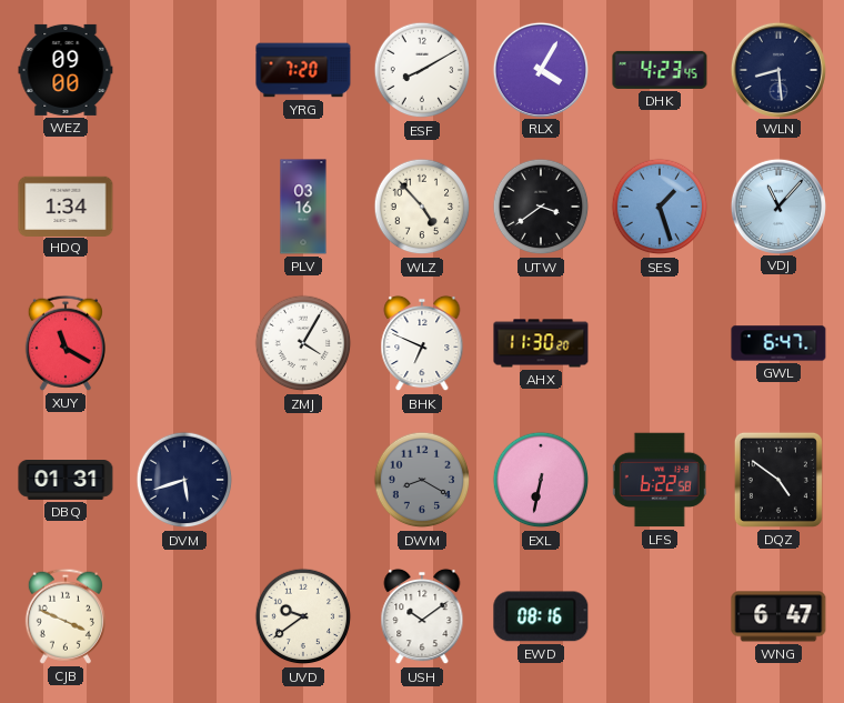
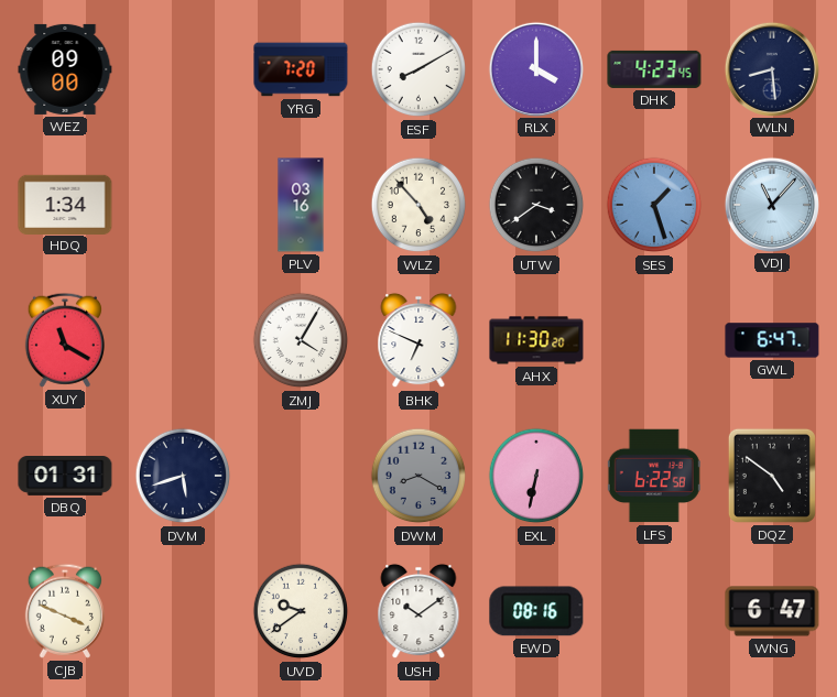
RLX: 4:05 -> 4:00
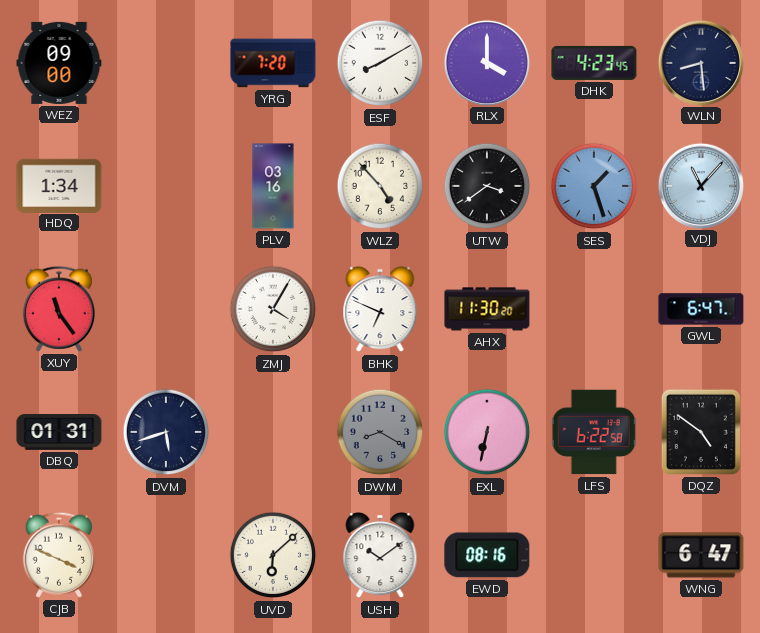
XUY: 11:20 -> 11:24
UVD: 9:39 -> 6:08
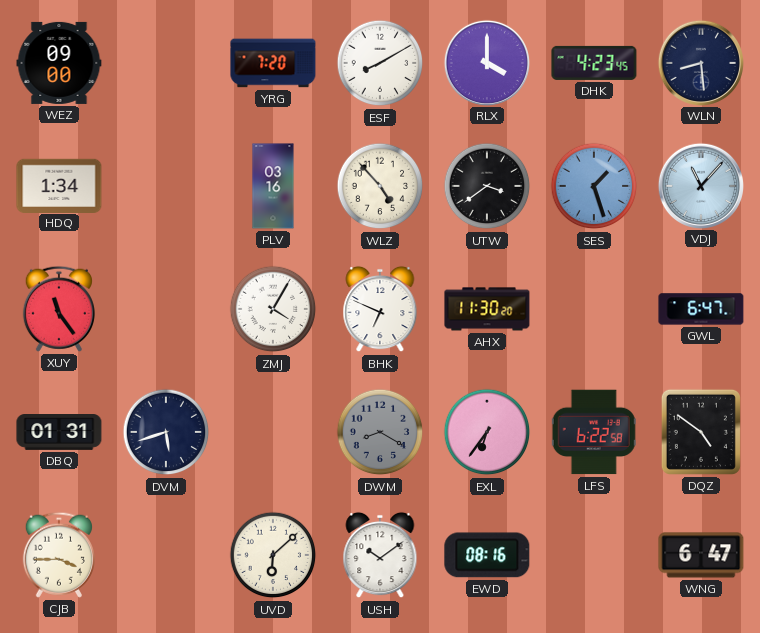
EXL: 6:32 -> 6:36
CJB: 3:49 -> 3:45
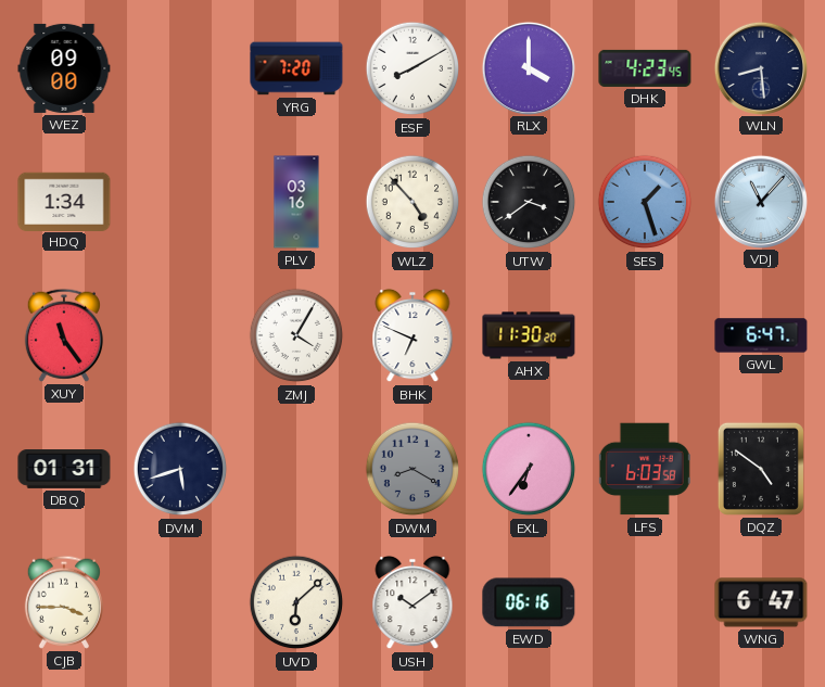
LFS: 6:22 -> 6:03
EWD: 08:16 -> 06:16
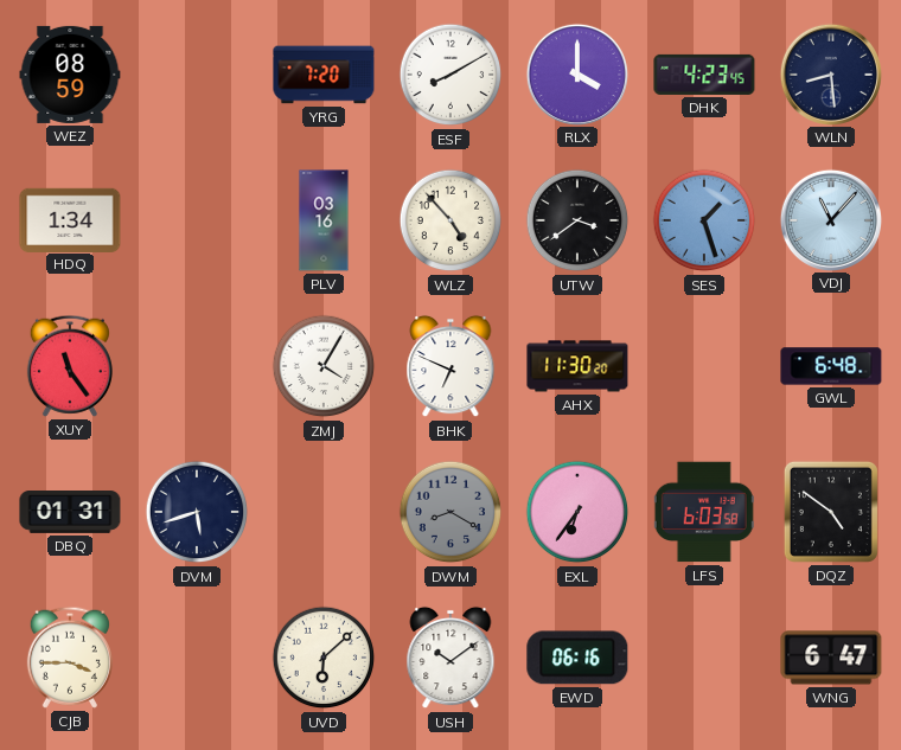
WEZ: 09:00 -> 08:59
GWL: 6:47 -> 6:48
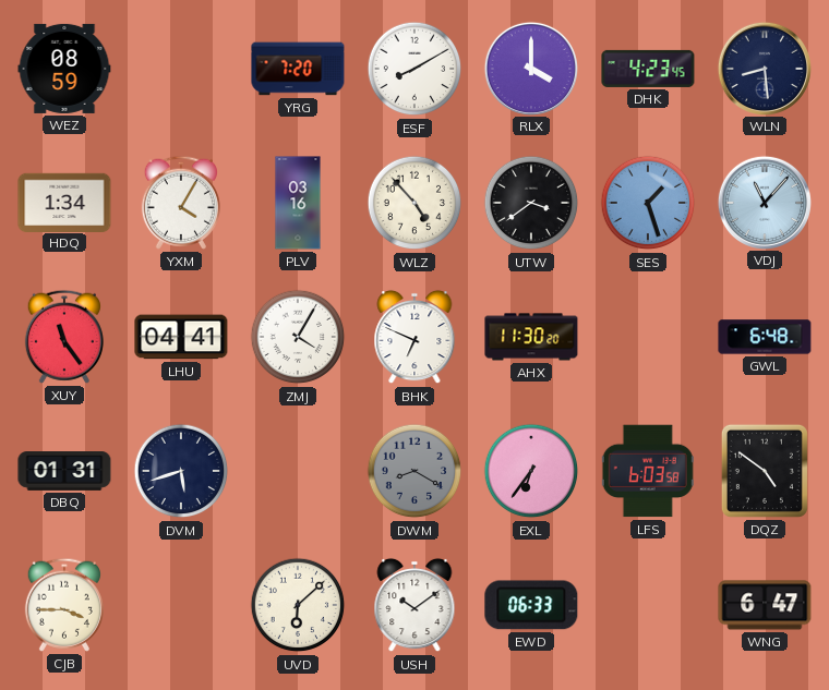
YXM: none -> 4:05
LHU: none -> 04:41
EWD: 06:16 -> 06:33
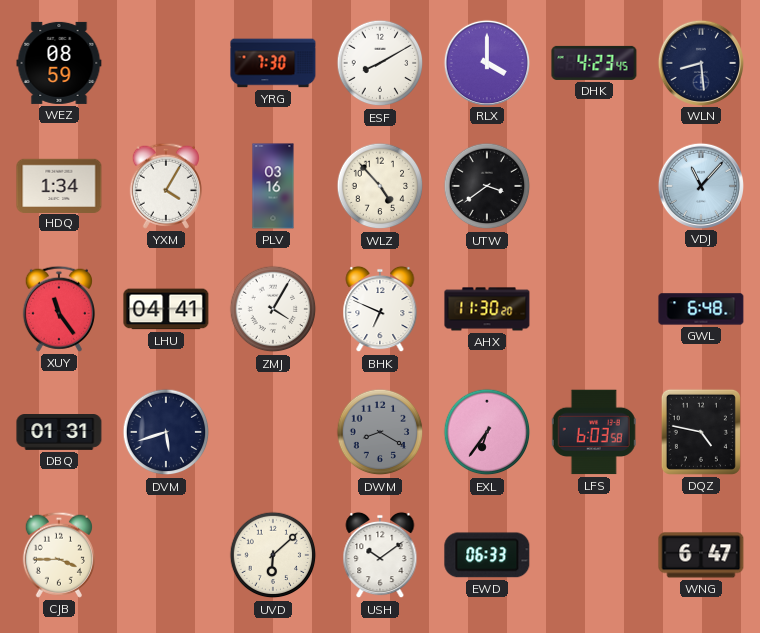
YRG: 7:20 -> 7:30
SES: 1:27 -> none
DQZ: 4:51 -> 4:47
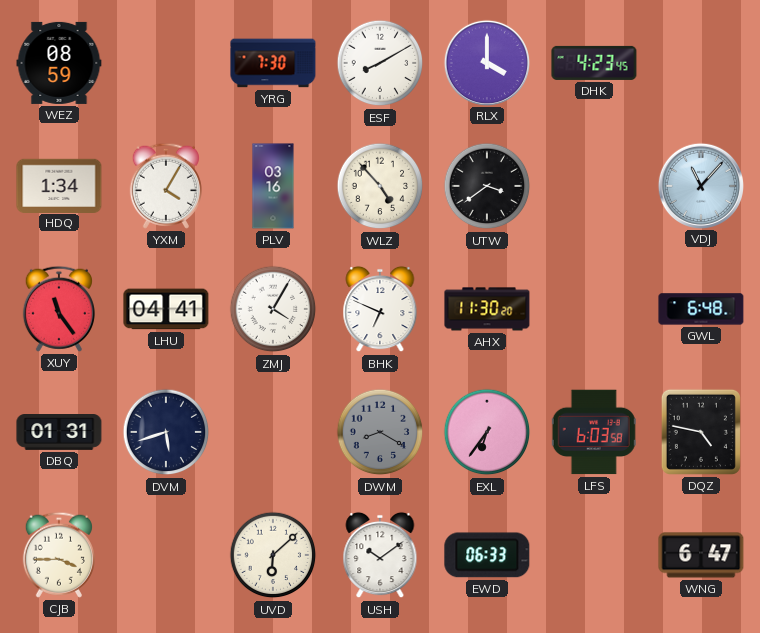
WLN: 8:29 -> none
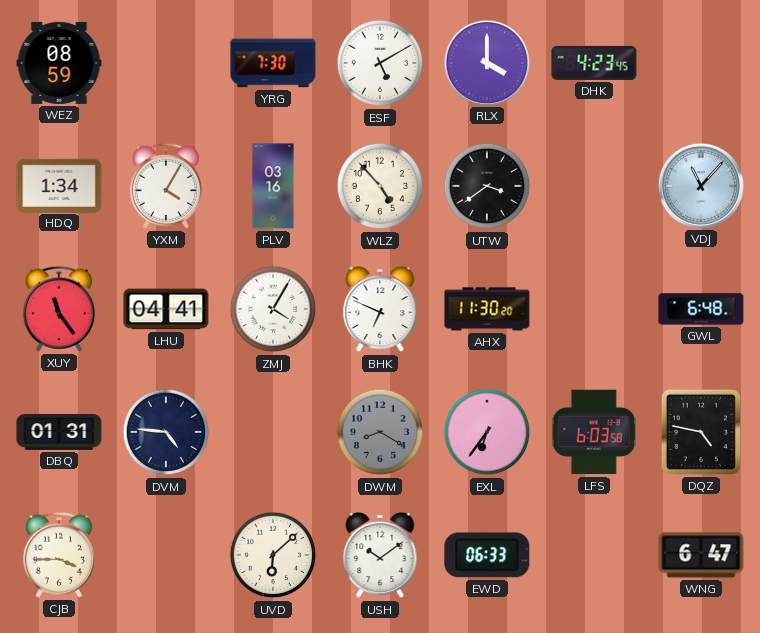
ESF: 8:10 -> 5:10
DVM: 5:42 -> 4:46
